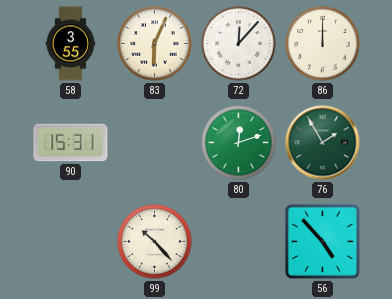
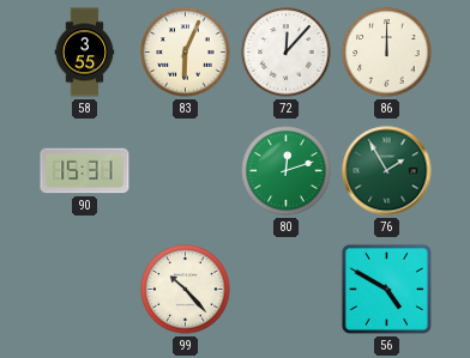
56: 4:53 -> 4:50
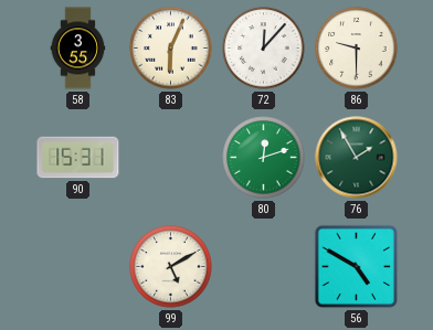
86: 12:00 -> 9:30
99: 10:23 -> 5:10
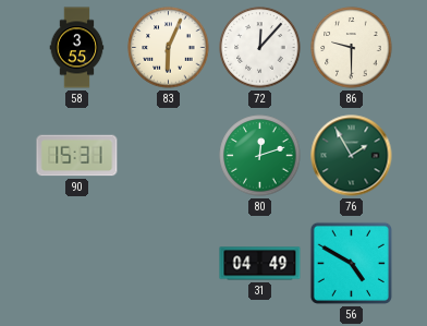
99: 5:10 -> none
31: none -> 04:49
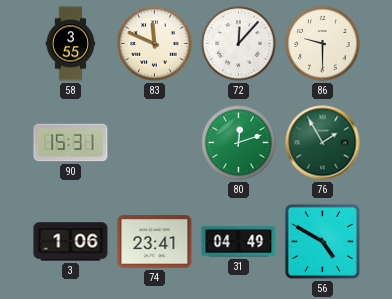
83: 6:04 -> 11:49
3: none -> 1:06
74: none -> 23:41
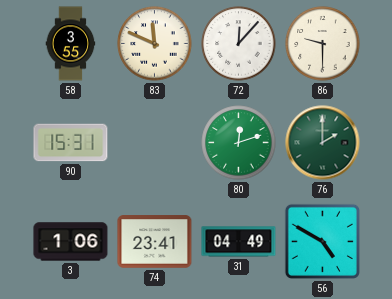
76: 1:55 -> 2:00
